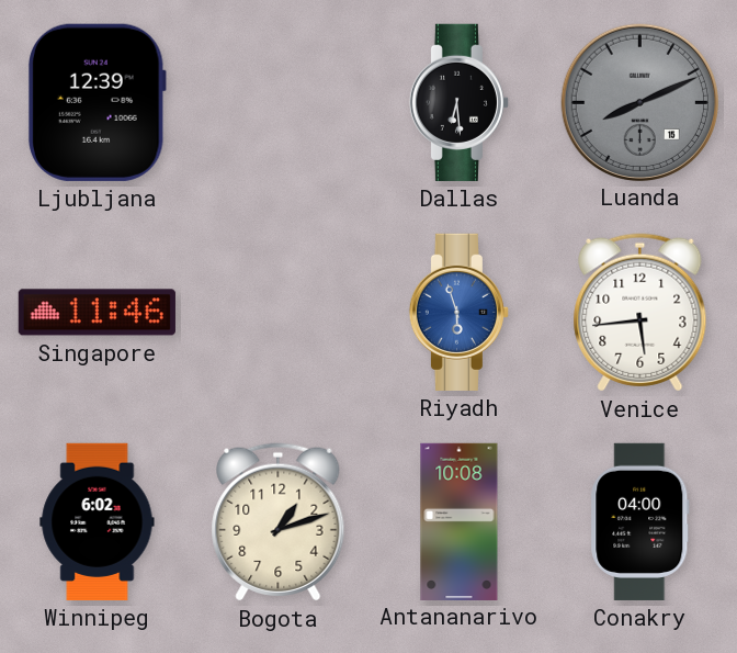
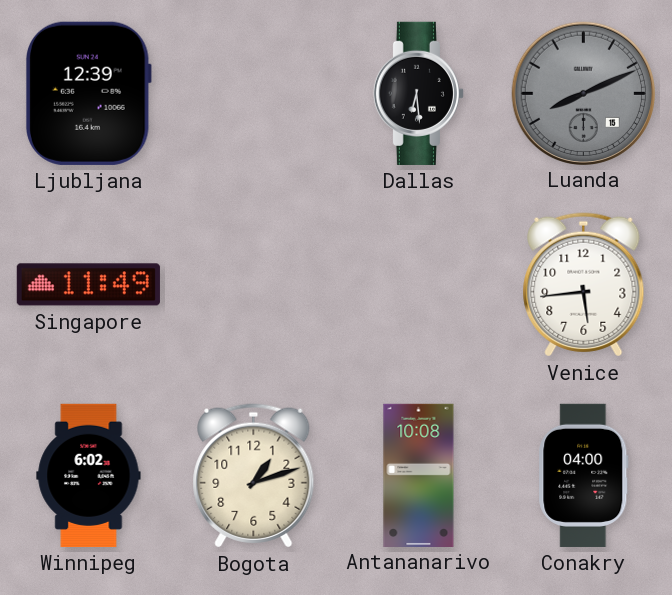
Singapore: 11:46 -> 11:49
Riyadh: 5:57 -> none
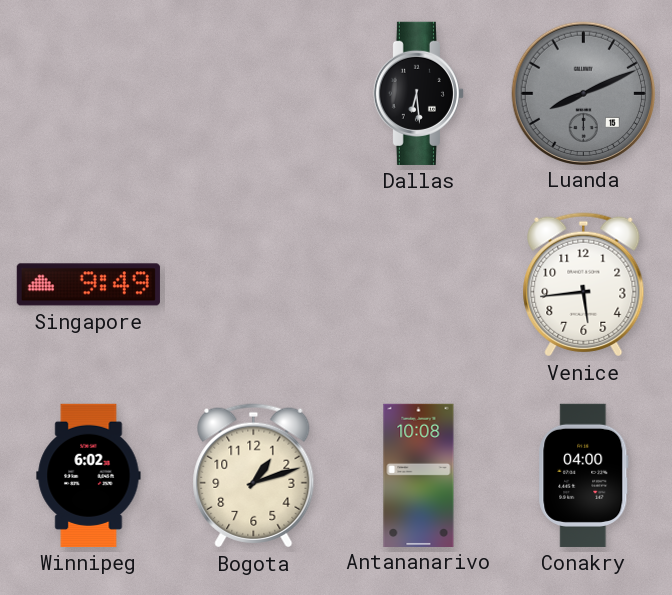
Ljubljana: 12:39 -> none
Singapore: 11:49 -> 9:49
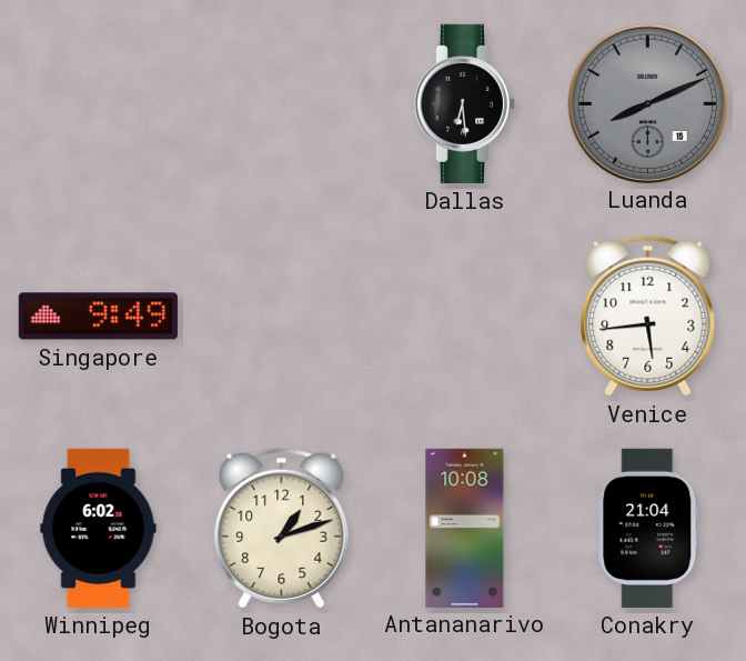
Conakry: 04:00 -> 21:04
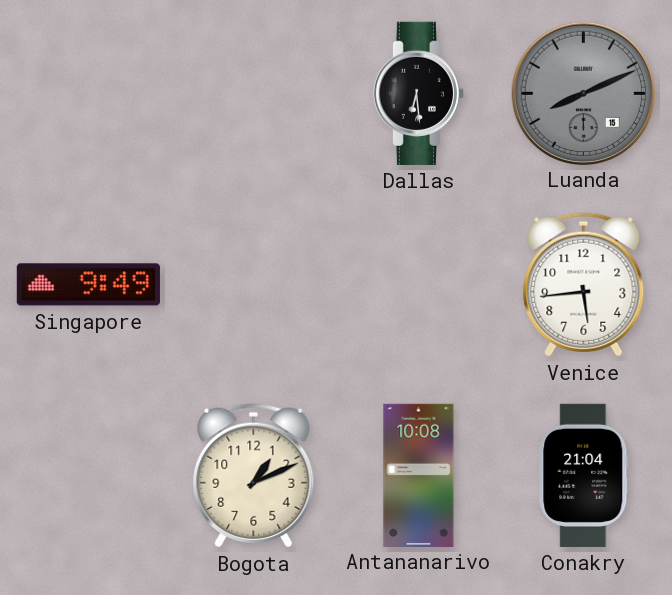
Winnipeg: 6:02 -> none
Bogota: 1:12 -> 1:11
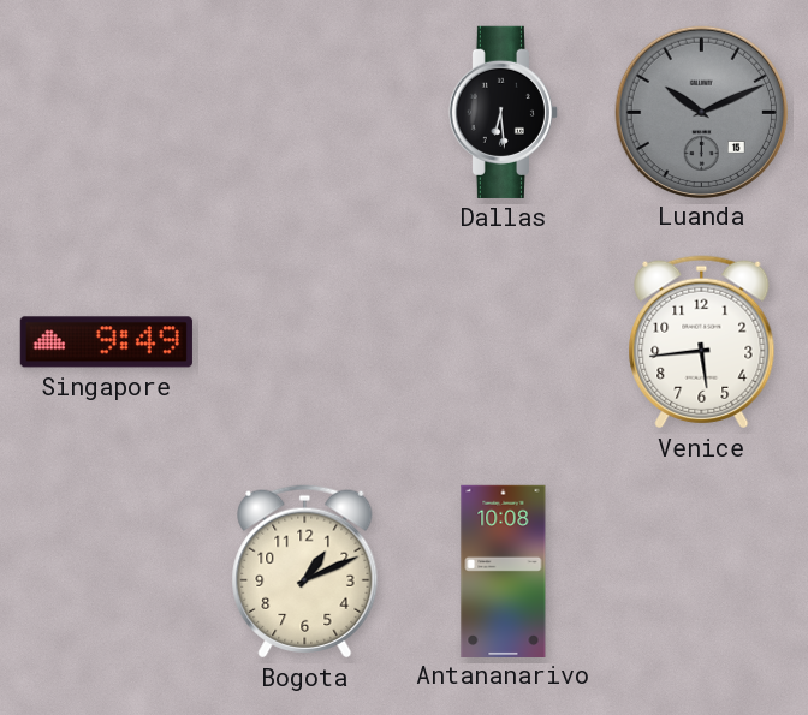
Luanda: 8:11 -> 10:11
Conakry: 21:04 -> none
